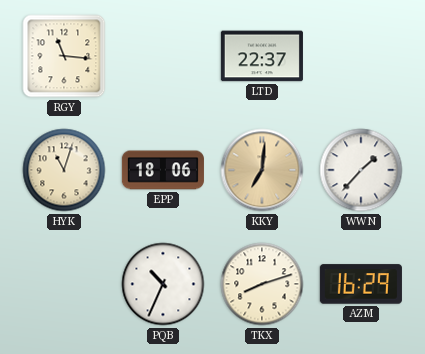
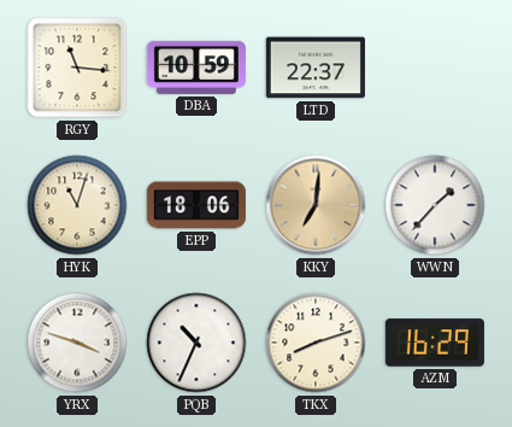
DBA: none -> 10:59
YRX: none -> 3:48
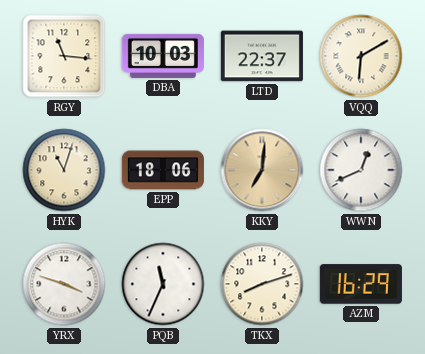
DBA: 10:59 -> 10:03
VQQ: none -> 6:10
WWN: 1:37 -> 12:41
PQB: 10:34 -> 11:34
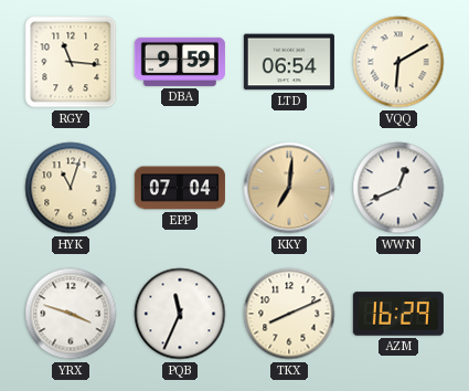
DBA: 10:03 -> 9:59
LTD: 22:37 -> 06:54
EPP: 18:06 -> 07:04
TKX: 8:12 -> 8:11
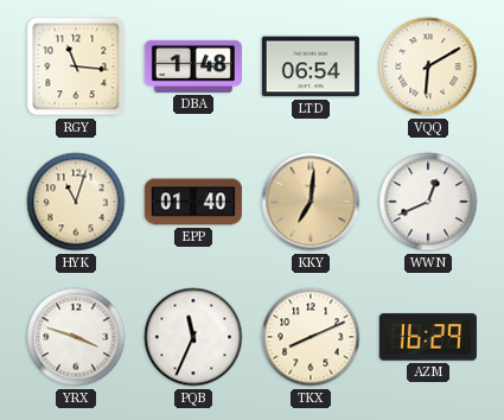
DBA: 9:59 -> 1:48
EPP: 07:04 -> 01:40
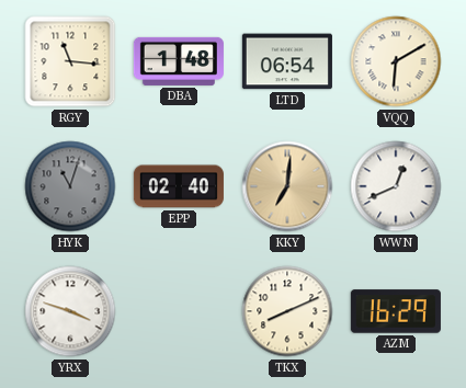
HYK dial: cream -> grey
EPP: 01:40 -> 02:40
PQB: 11:34 -> none
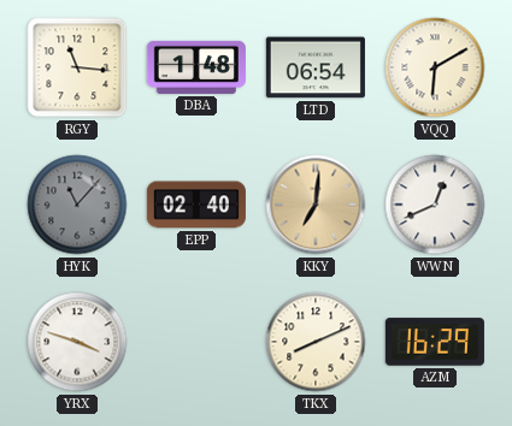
HYK: 11:03 -> 11:07
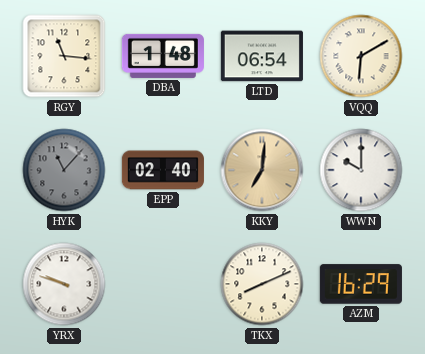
WWN: 12:41 -> 10:00
YRX: 3:48 -> 9:48
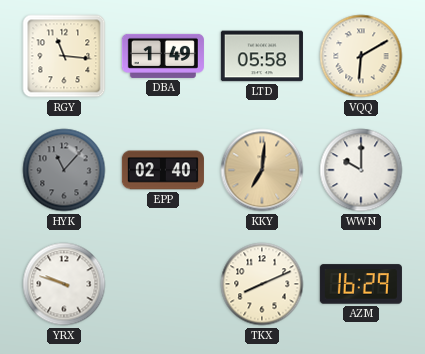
DBA: 1:48 -> 1:49
LTD: 06:54 -> 05:58
